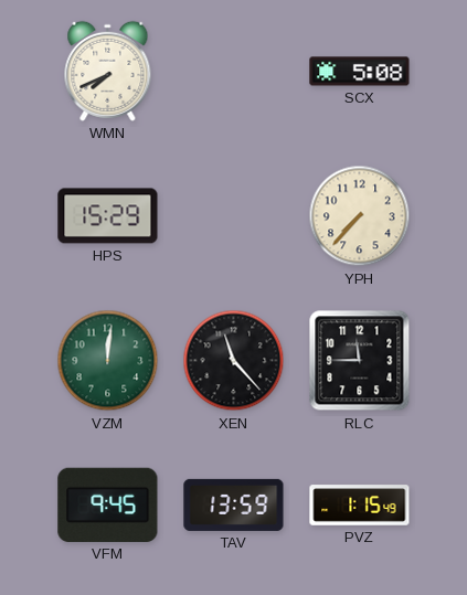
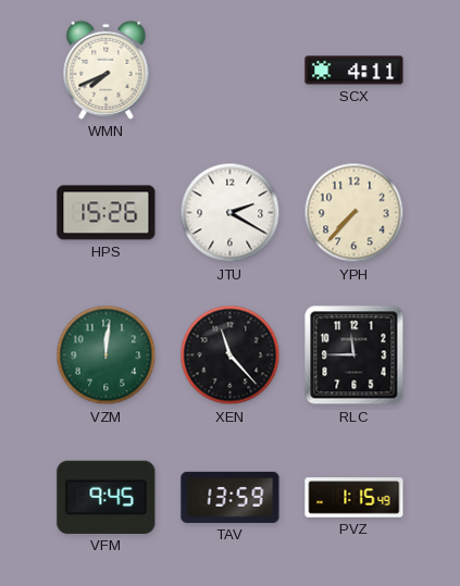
SCX: 5:08 -> 4:11
HPS: 15:29 -> 15:26
JTU: none -> 2:20
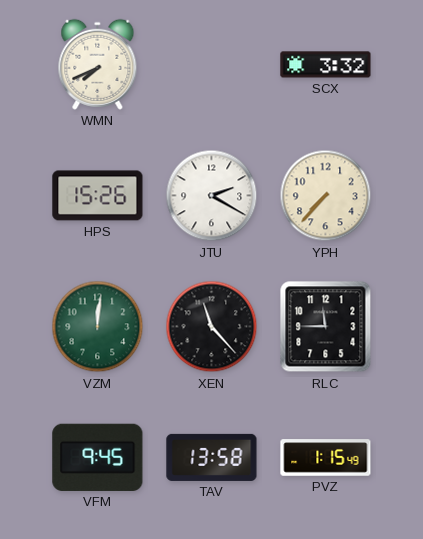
SCX: 4:11 -> 3:32
TAV: 13:59 -> 13:58
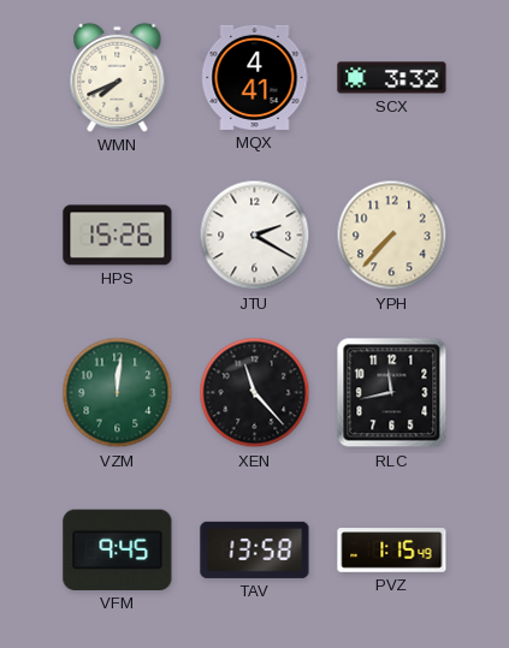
MQX: none -> 4:41
RLC: 11:45 -> 11:43
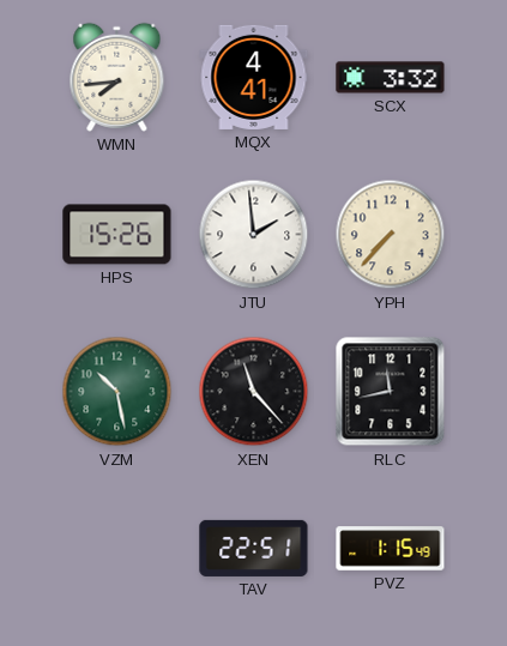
WMN: 7:41 -> 7:44
JTU: 2:20 -> 1:59
VZM: 12:01 -> 10:28
VFM: 9:45 -> none
TAV: 13:58 -> 22:51
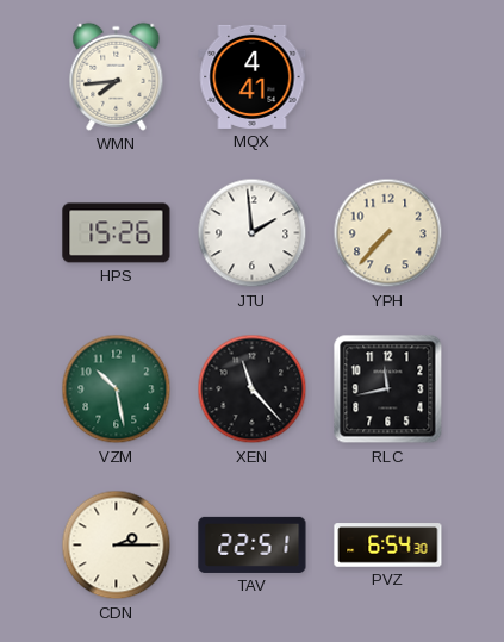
SCX: 3:32 -> none
CDN: none -> 2:15
PVZ: 1:15 -> 6:54
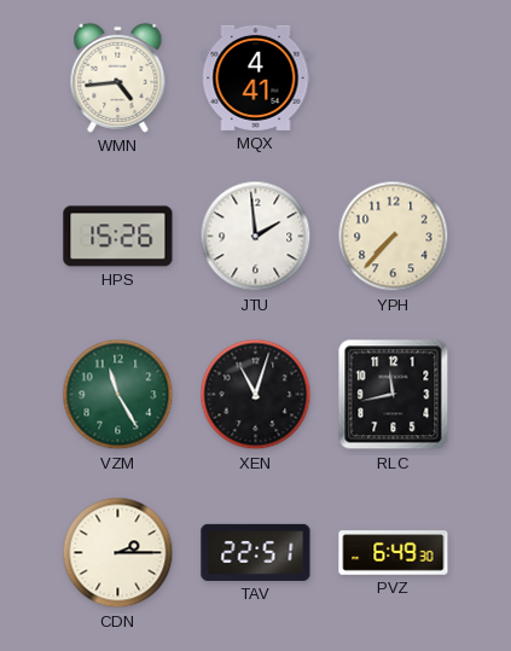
WMN: 7:44 -> 4:44
VZM: 10:28 -> 11:25
XEN: 11:23 -> 11:03
PVZ: 6:54 -> 6:49
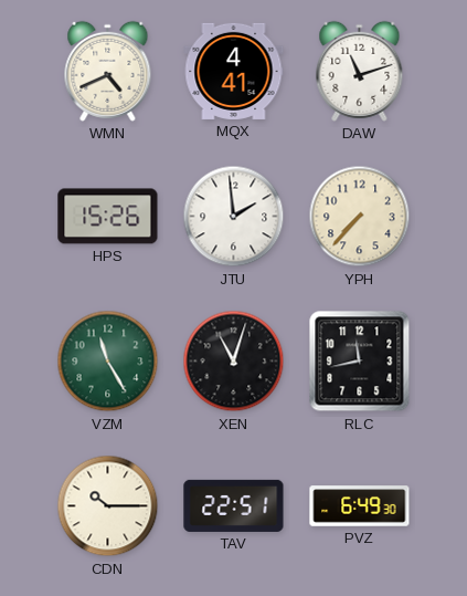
WMN: 4:44 -> 4:41
DAW: none -> 11:12
CDN: 2:15 -> 10:15
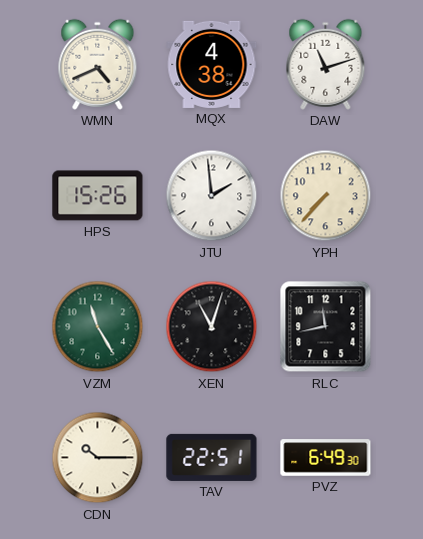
MQX: 4:41 -> 4:38
